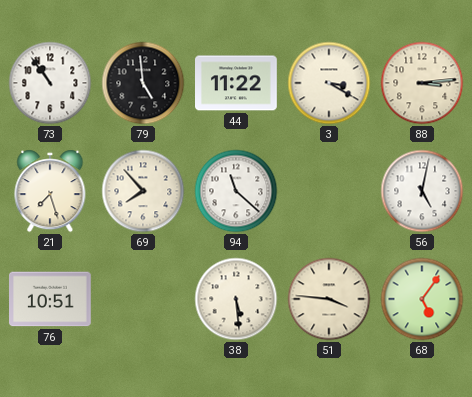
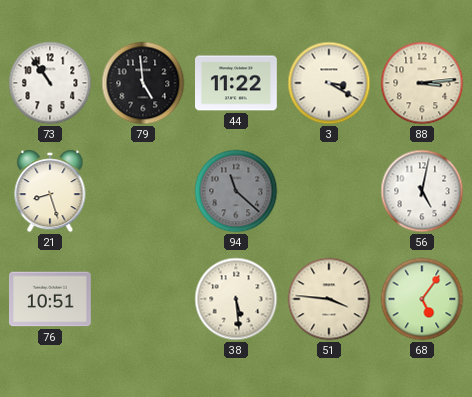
21: 7:27 -> 8:27
69: 7:53 -> none
94 dial: white -> grey
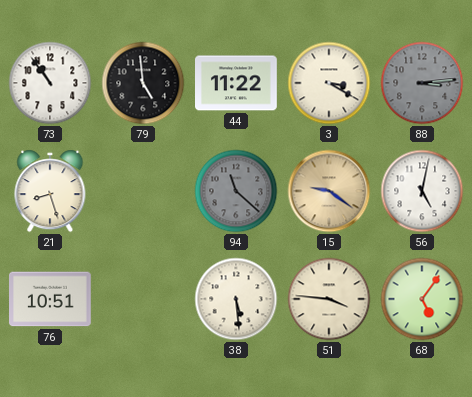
88 dial: cream -> grey
15: none -> 9:21
